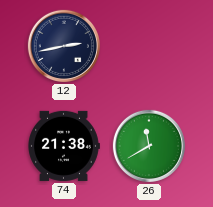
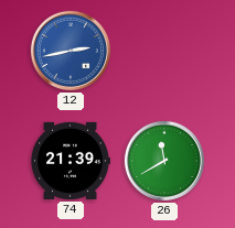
12 dial: navy -> blue
74: 21:38 -> 21:39
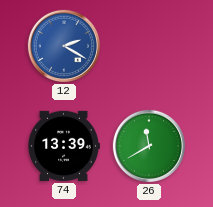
12: 2:43 -> 2:20
74: 21:39 -> 13:39
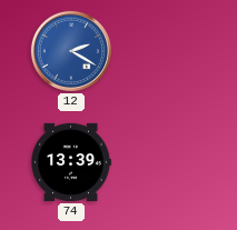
26: 11:40 -> none
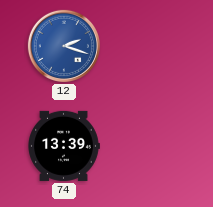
12: 2:20 -> 2:18
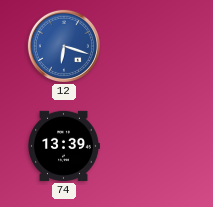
12: 2:18 -> 6:18
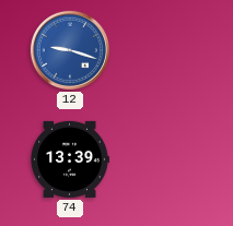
12: 6:18 -> 9:18
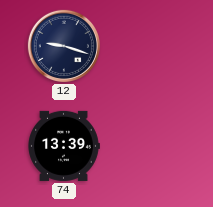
12 dial: blue -> navy
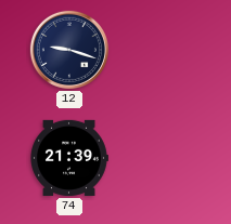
74: 13:39 -> 21:39
